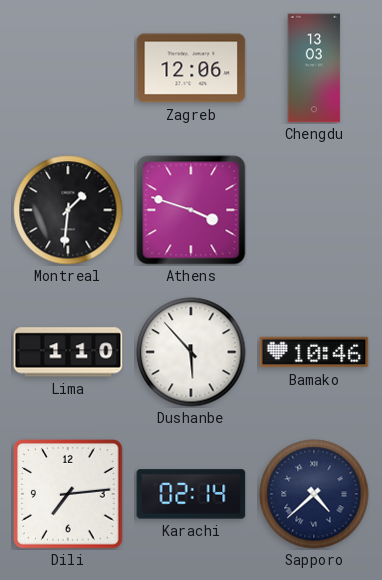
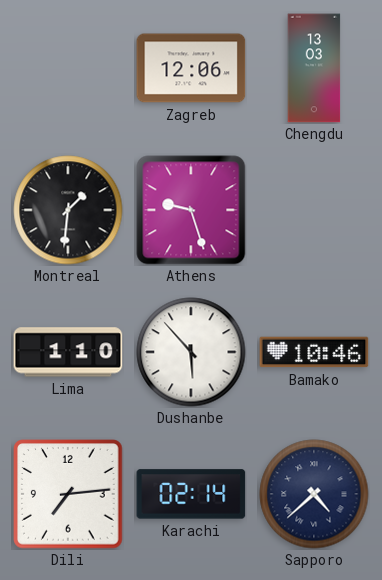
Athens: 3:48 -> 9:27
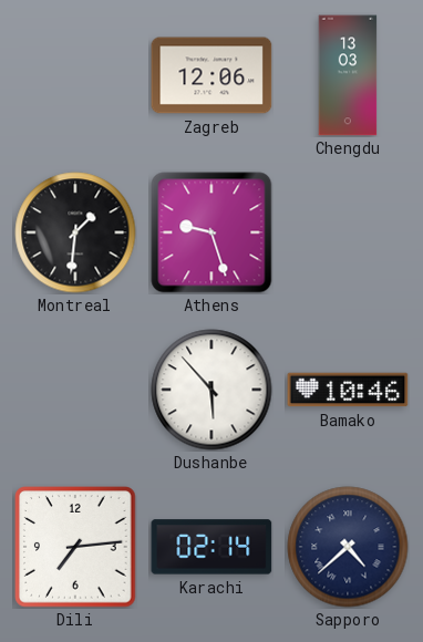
Lima: 1:10 -> none
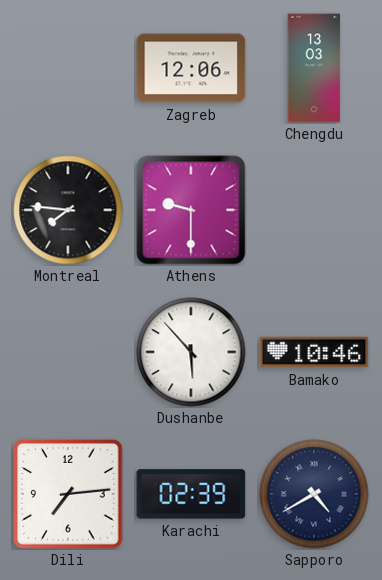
Montreal: 1:31 -> 7:46
Athens: 9:27 -> 9:30
Karachi: 02:14 -> 02:39
Sapporo: 4:38 -> 4:40
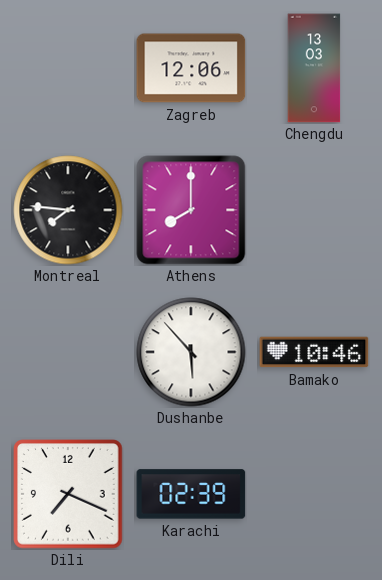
Athens: 9:30 -> 8:00
Dili: 7:14 -> 7:19
Sapporo: 4:40 -> none
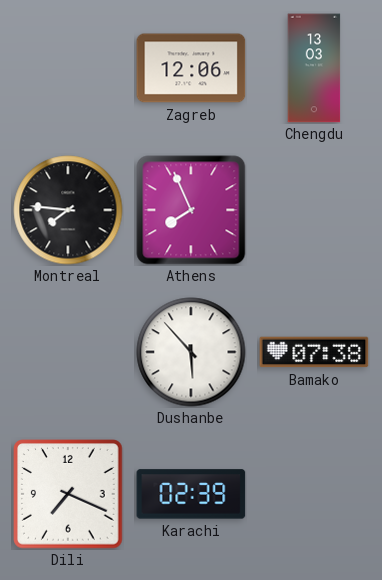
Athens: 8:00 -> 7:56
Bamako: 10:46 -> 07:38
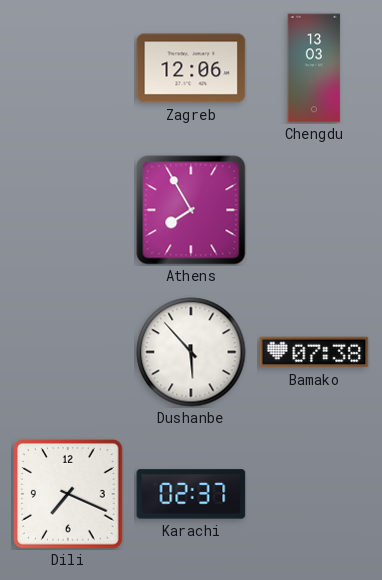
Montreal: 7:46 -> none
Athens: 7:56 -> 7:55
Karachi: 02:39 -> 02:37
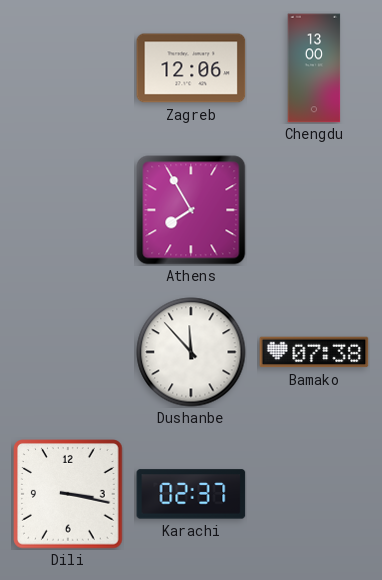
Chengdu: 13:03 -> 13:00
Dushanbe: 5:53 -> 11:53
Dili: 7:19 -> 3:17
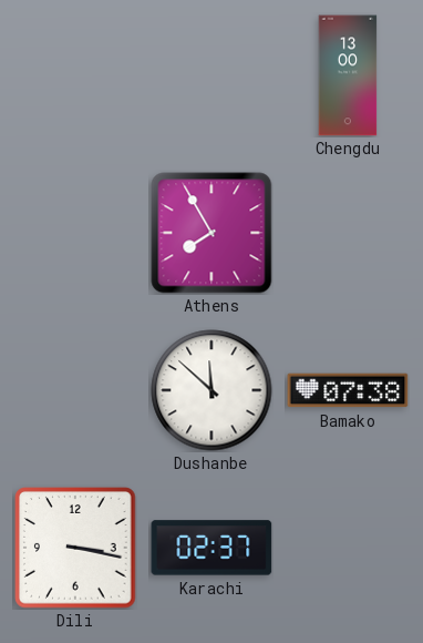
Zagreb: 12:06 -> none
Dushanbe: 11:53 -> 11:52
